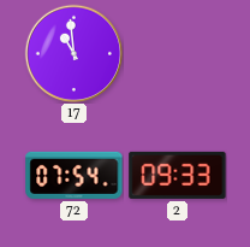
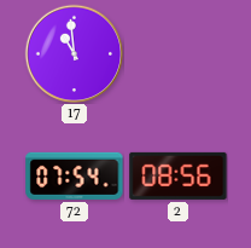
2: 09:33 -> 08:56
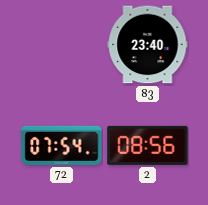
17: 10:59 -> none
83: none -> 23:40
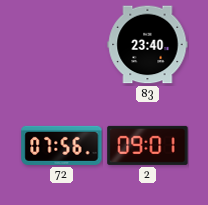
72: 07:54 -> 07:56
2: 08:56 -> 09:01
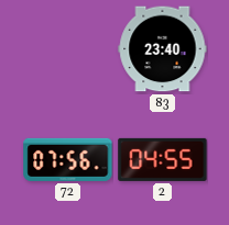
2: 09:01 -> 04:55
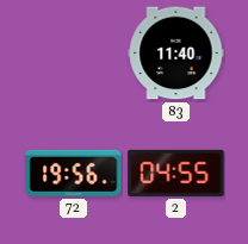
83: 23:40 -> 11:40
72: 07:56 -> 19:56
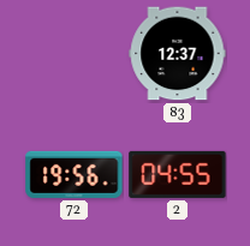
83: 11:40 -> 12:37
